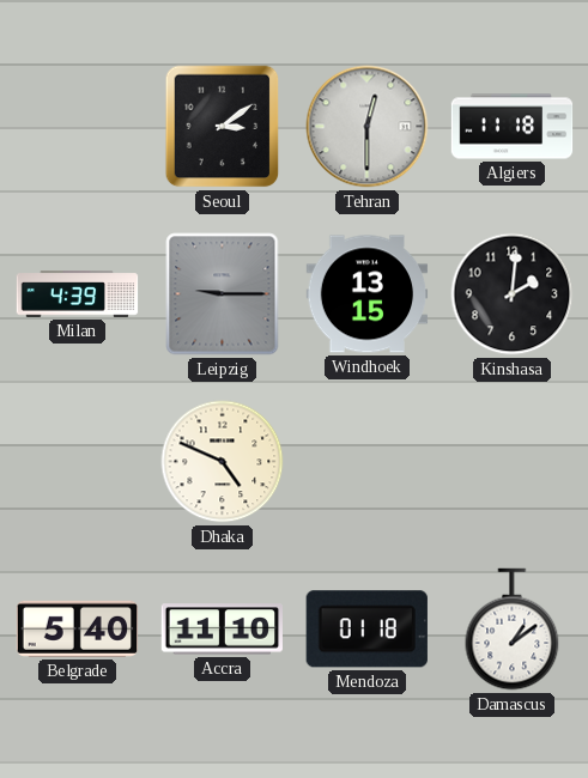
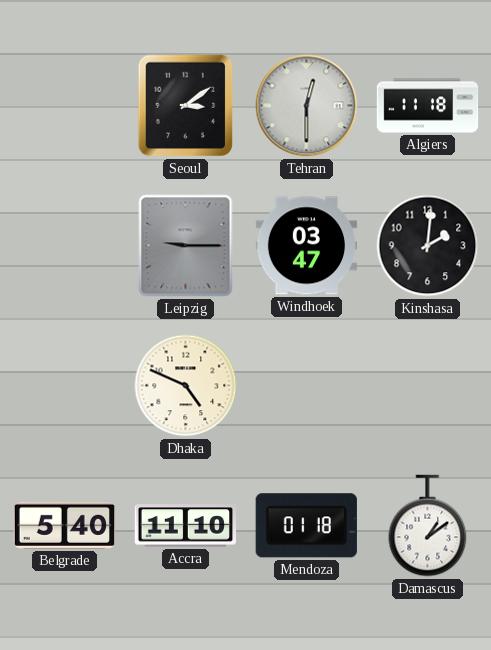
Milan: 4:39 -> none
Windhoek: 13:15 -> 03:47
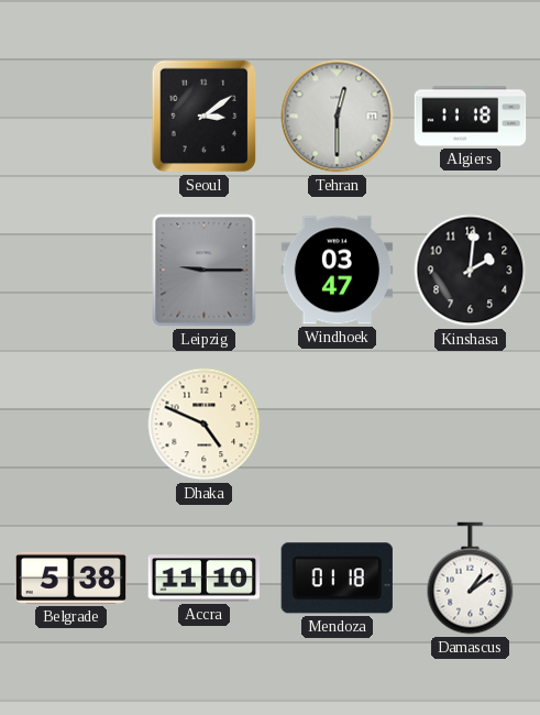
Belgrade: 5:40 -> 5:38
